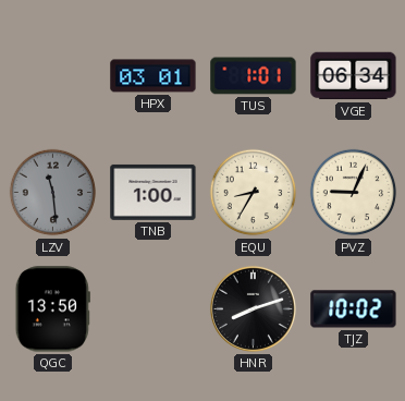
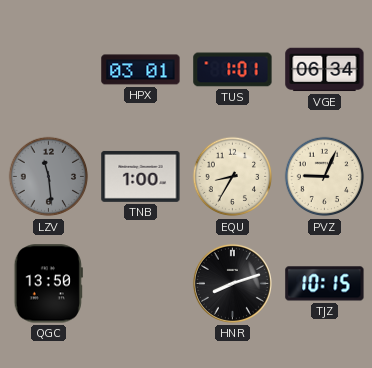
TJZ: 10:02 -> 10:15
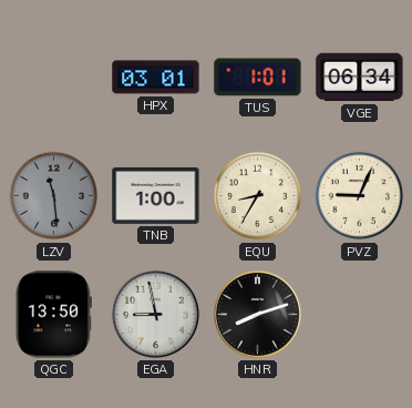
EGA: none -> 8:58
TJZ: 10:15 -> none
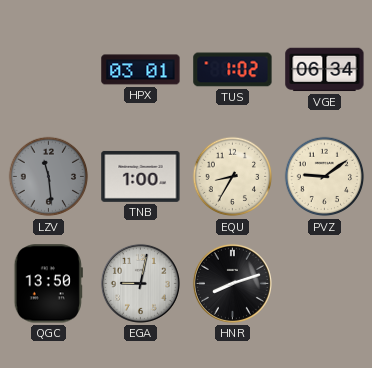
TUS: 1:01 -> 1:02
PVZ: 9:04 -> 9:09
EGA: 8:58 -> 9:02
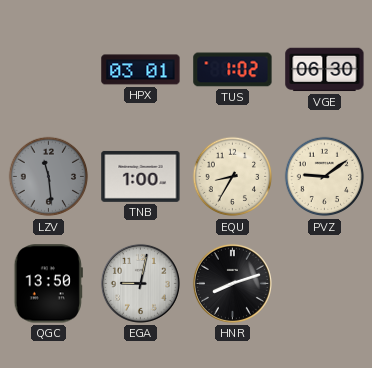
VGE: 06:34 -> 06:30
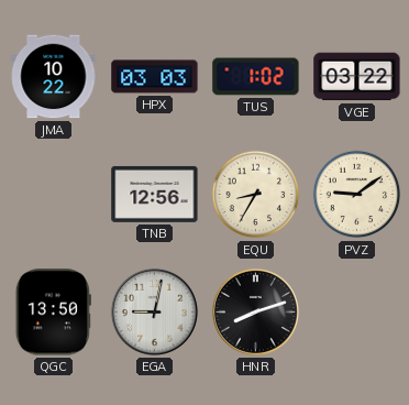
JMA: none -> 10:22
HPX: 03:01 -> 03:03
VGE: 06:30 -> 03:22
LZV: 11:29 -> none
TNB: 1:00 -> 12:56
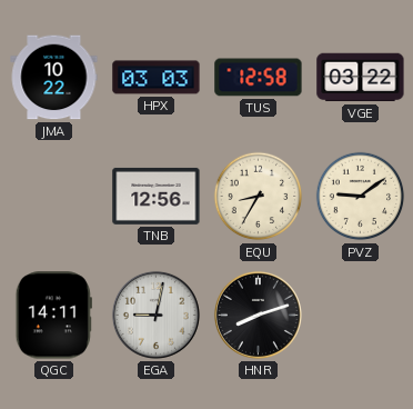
TUS: 1:02 -> 12:58
QGC: 13:50 -> 14:11
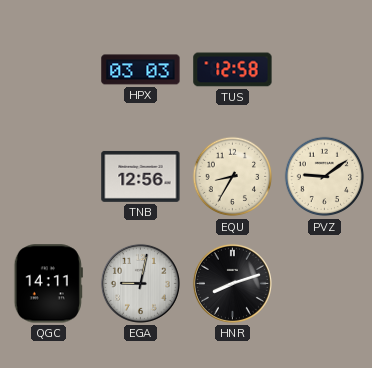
JMA: 10:22 -> none
VGE: 03:22 -> none
